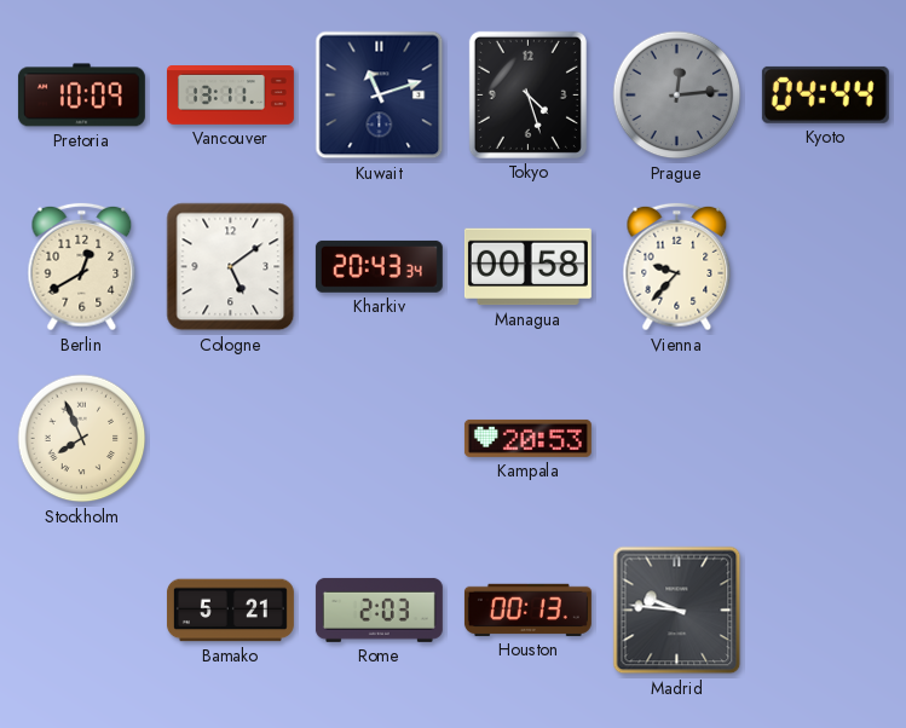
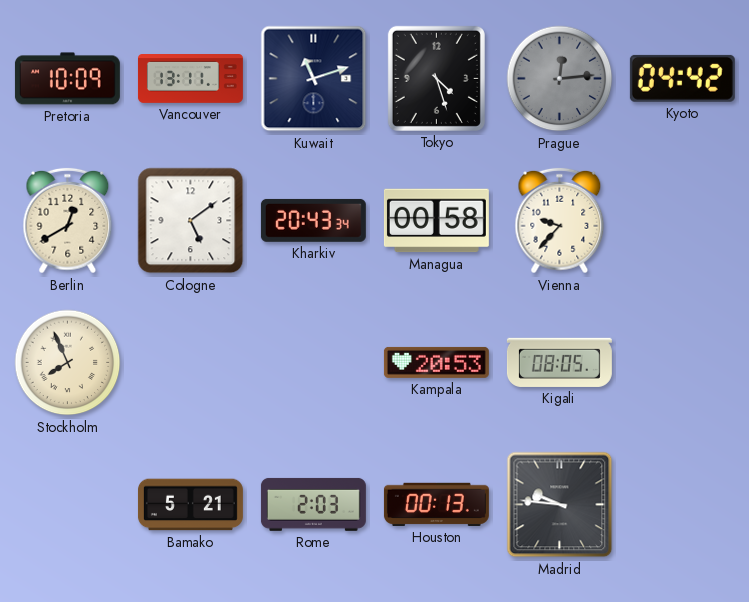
Kyoto: 04:44 -> 04:42
Kigali: none -> 08:05
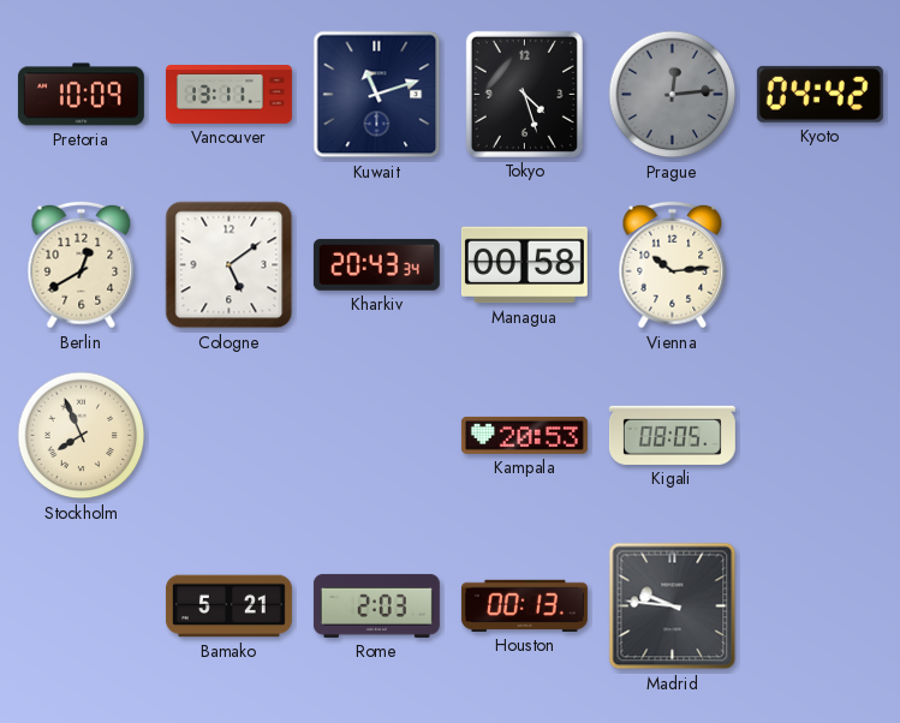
Vienna: 9:37 -> 10:14
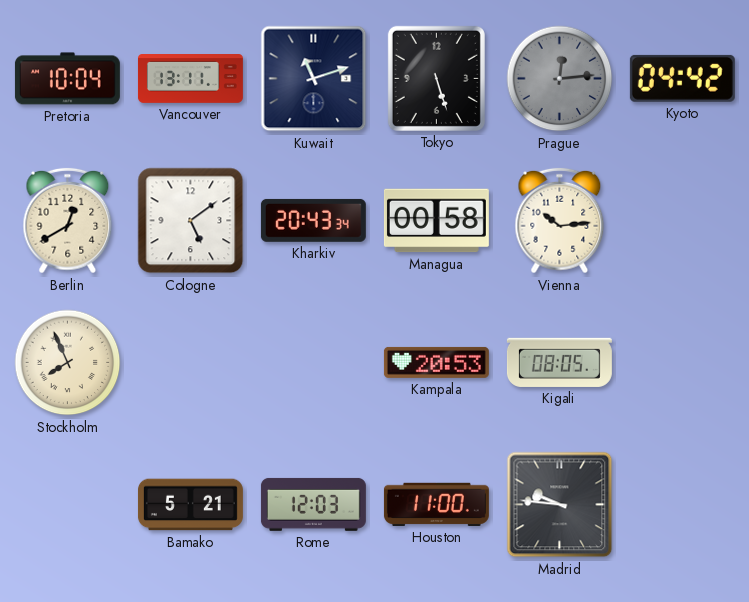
Pretoria: 10:09 -> 10:04
Tokyo: 4:27 -> 5:27
Rome: 2:03 -> 12:03
Houston: 00:13 -> 11:00
